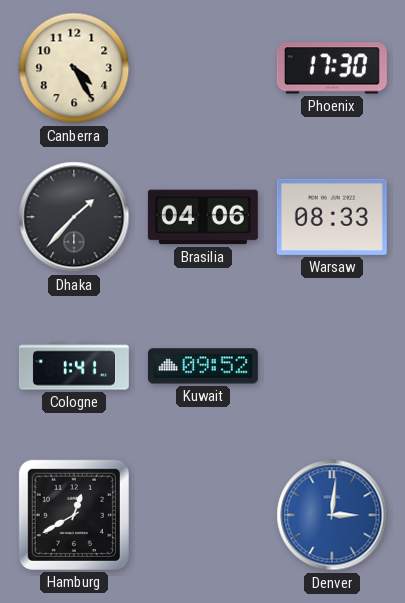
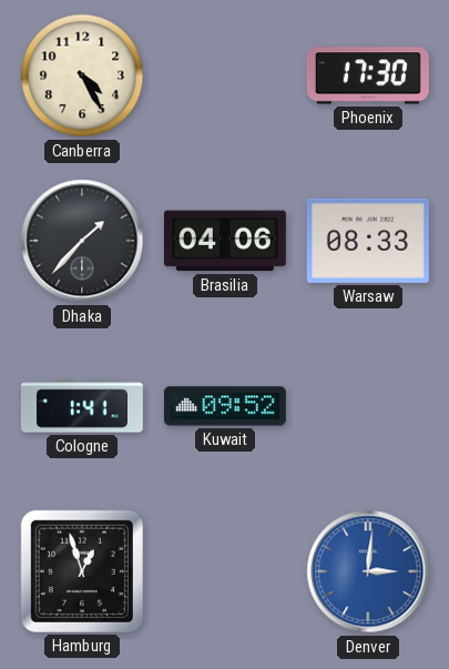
Hamburg: 12:40 -> 12:57
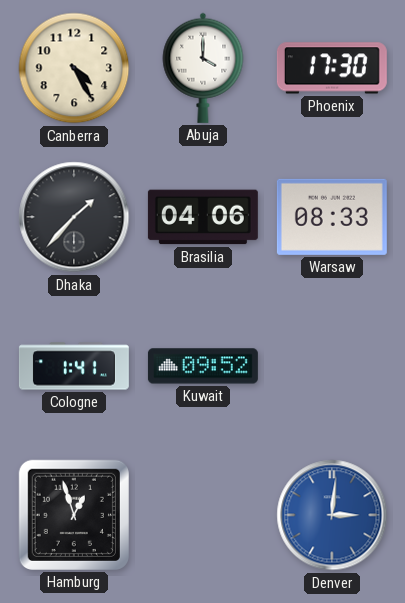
Abuja: none -> 4:00
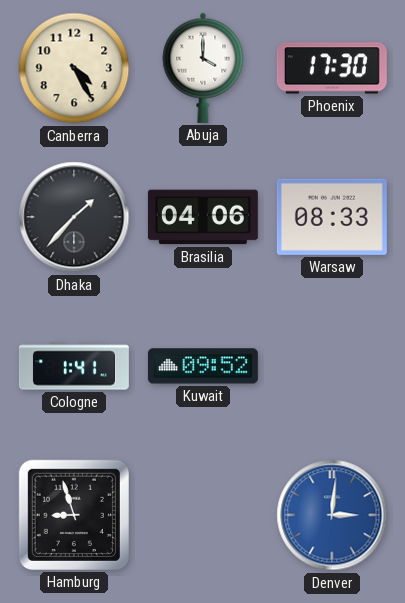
Hamburg: 12:57 -> 8:57
